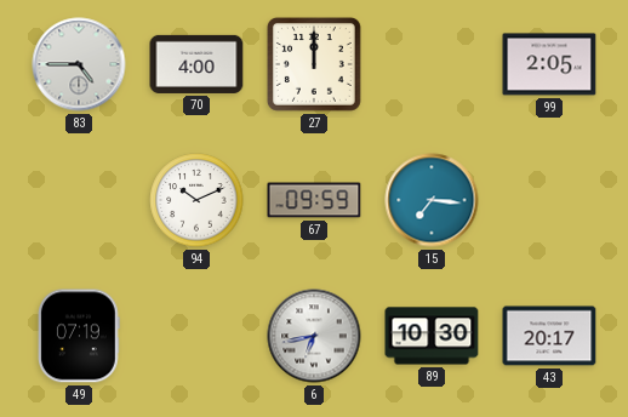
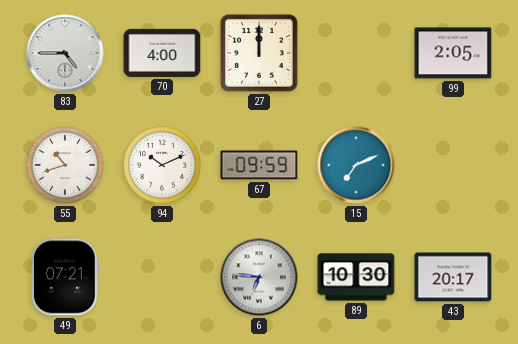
55: none -> 10:42
15: 7:16 -> 7:11
49: 07:19 -> 07:21
6: 6:43 -> 6:46
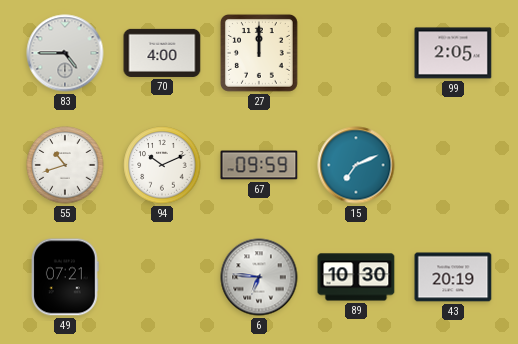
43: 20:17 -> 20:19
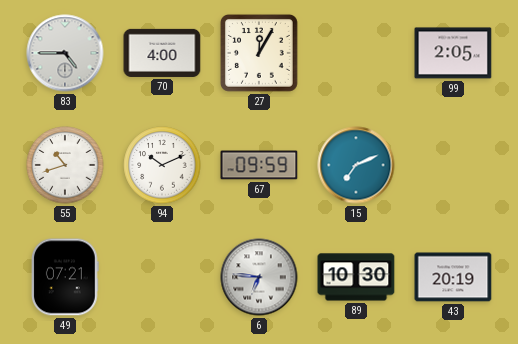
27: 12:00 -> 12:05
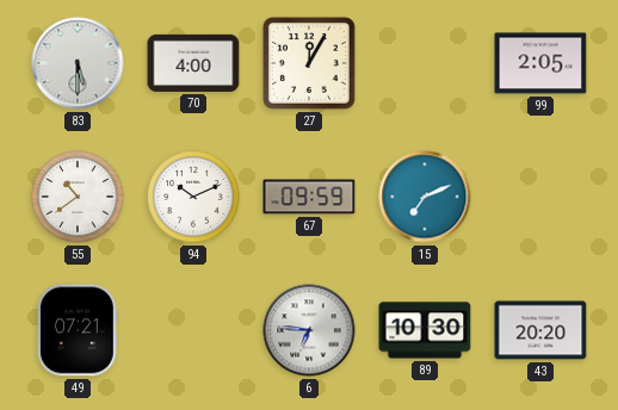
83: 4:45 -> 5:30
55: 10:42 -> 10:39
43: 20:19 -> 20:20
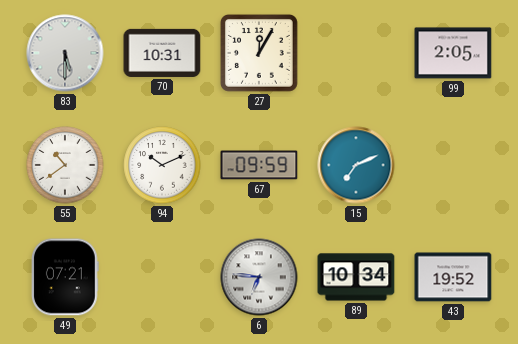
70: 4:00 -> 10:31
89: 10:30 -> 10:34
43: 20:20 -> 19:52
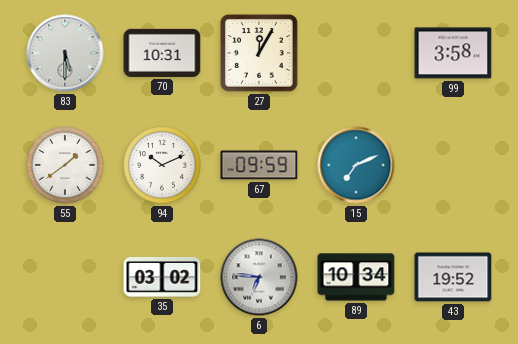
99: 2:05 -> 3:58
55: 10:39 -> 1:39
49: 07:21 -> none
35: none -> 03:02
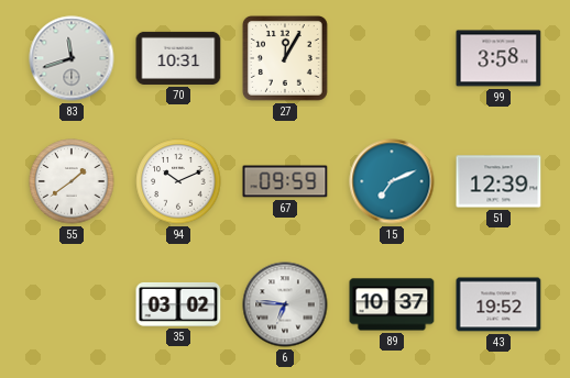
83: 5:30 -> 11:42
51: none -> 12:39
89: 10:34 -> 10:37
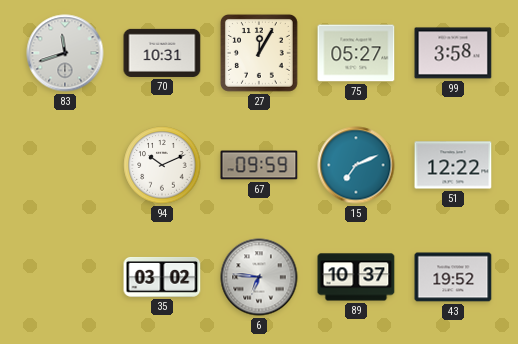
75: none -> 05:27
55: 1:39 -> none
51: 12:39 -> 12:22
